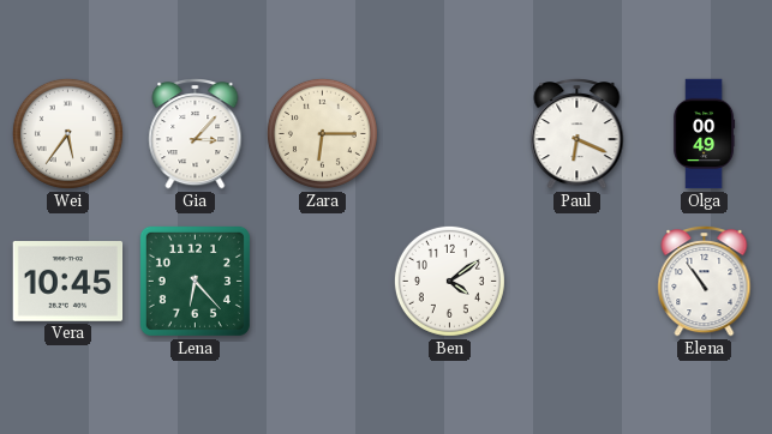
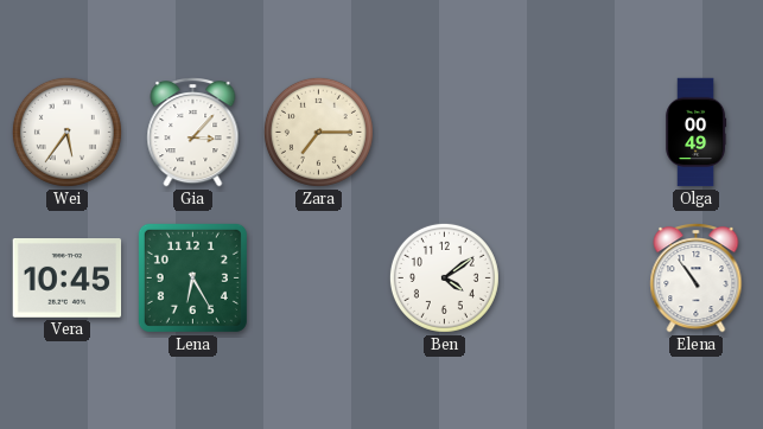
Zara: 6:15 -> 7:15
Paul: 6:19 -> none
Lena: 6:23 -> 6:25
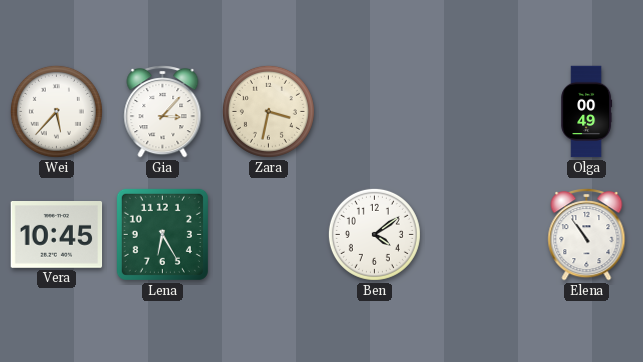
Wei: 5:36 -> 5:37
Zara: 7:15 -> 3:32
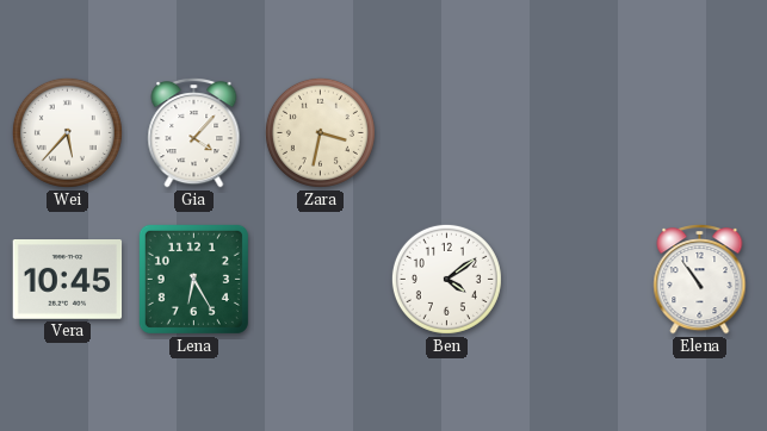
Gia: 3:07 -> 4:07
Olga: 00:49 -> none
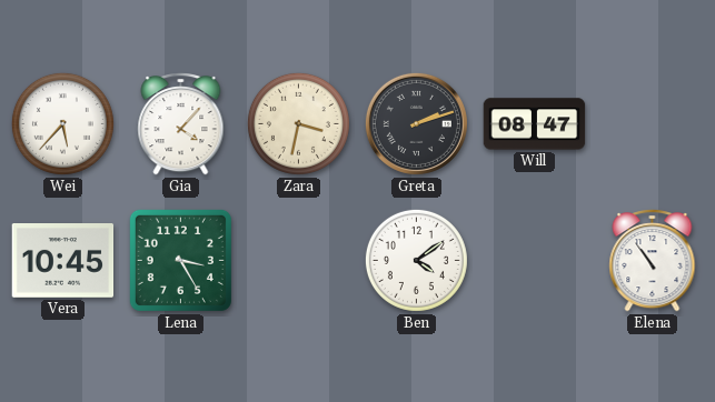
Greta: none -> 2:12
Will: none -> 08:47
Lena: 6:25 -> 3:25
